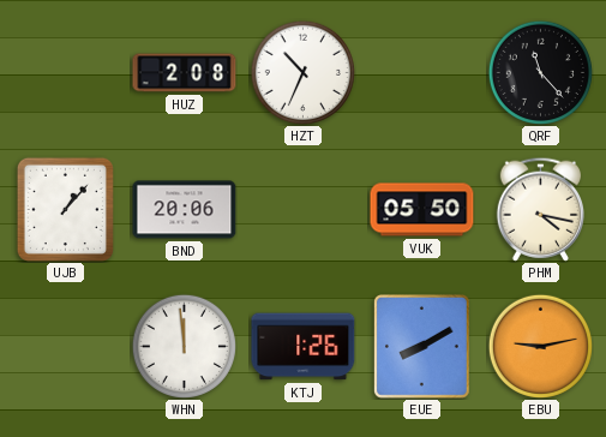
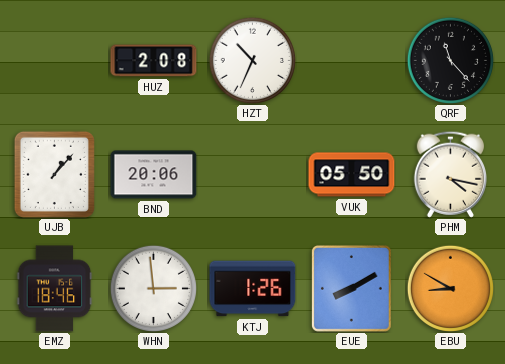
EMZ: none -> 18:46
WHN: 11:59 -> 2:59
EBU: 9:13 -> 8:50
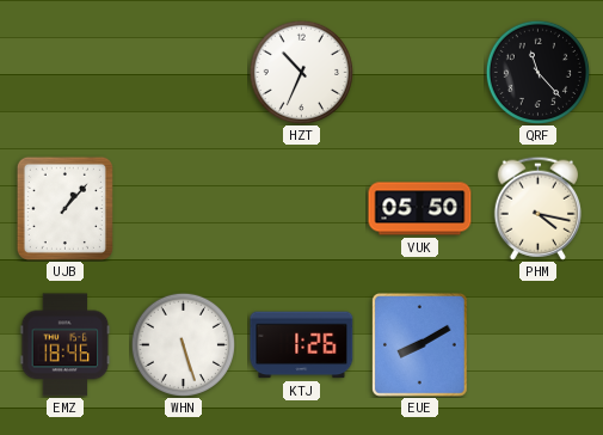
HUZ: 2:08 -> none
BND: 20:06 -> none
WHN: 2:59 -> 5:27
EBU: 8:50 -> none
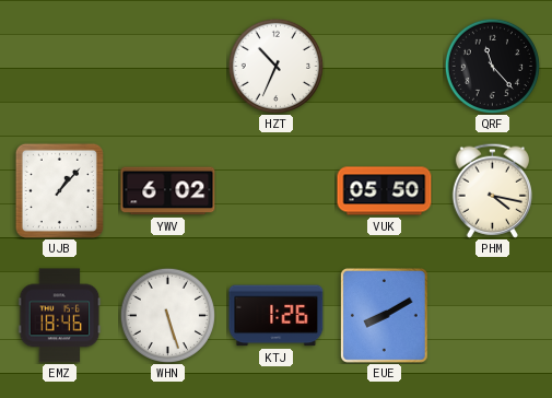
YWV: none -> 6:02
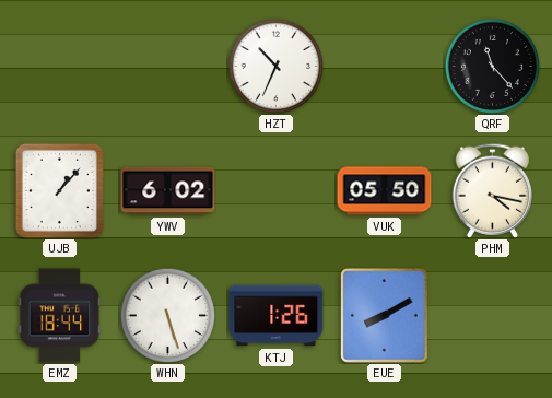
EMZ: 18:46 -> 18:44
